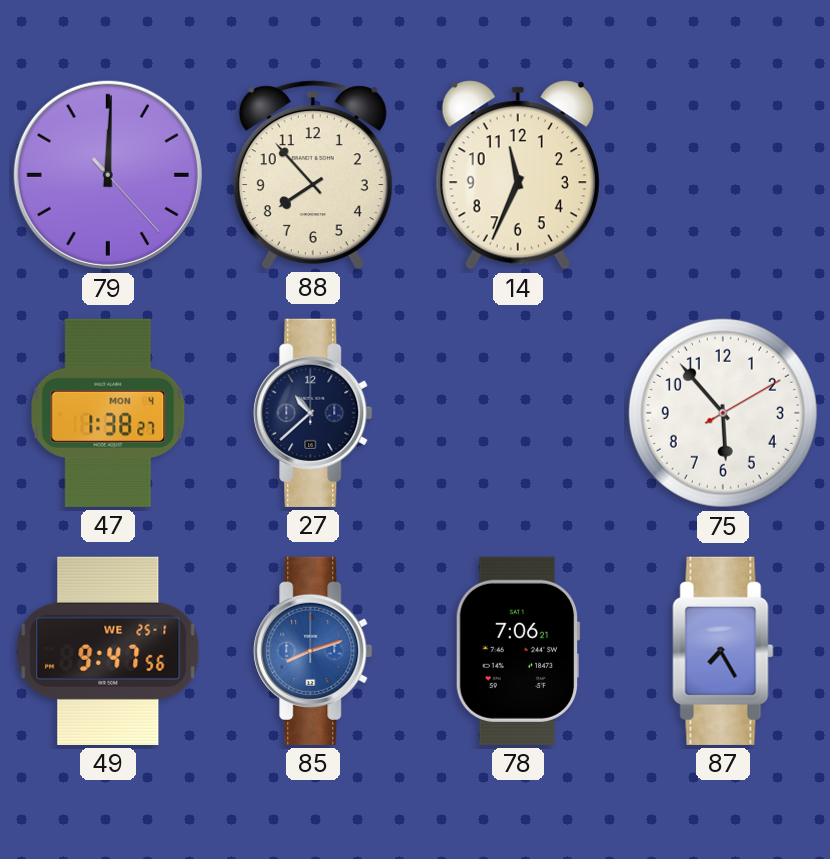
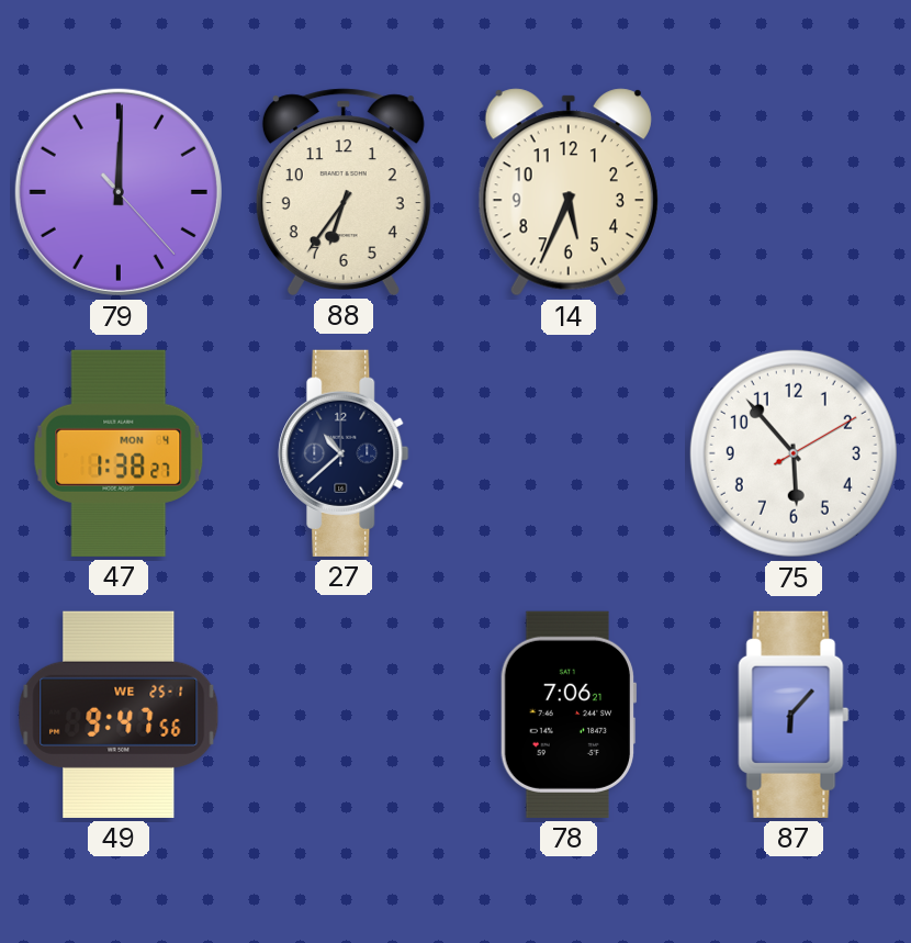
88: 7:53 -> 6:36
14: 11:34 -> 5:34
85: 8:12 -> none
87: 7:25 -> 6:07
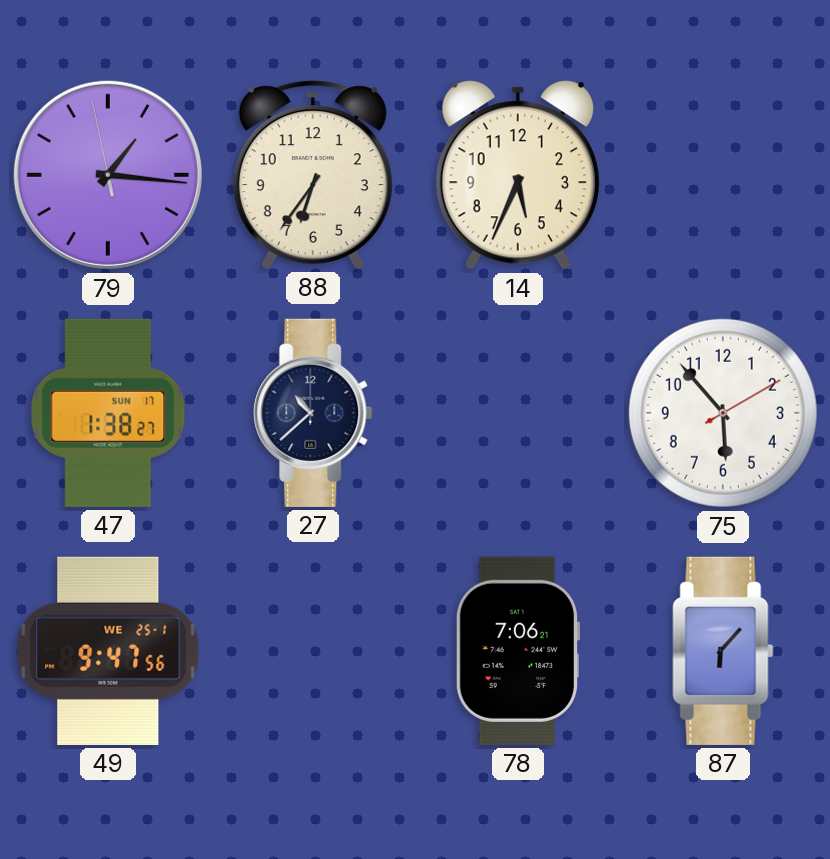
79: 12:00 -> 1:15
47 date: MON 4 -> SUN 17
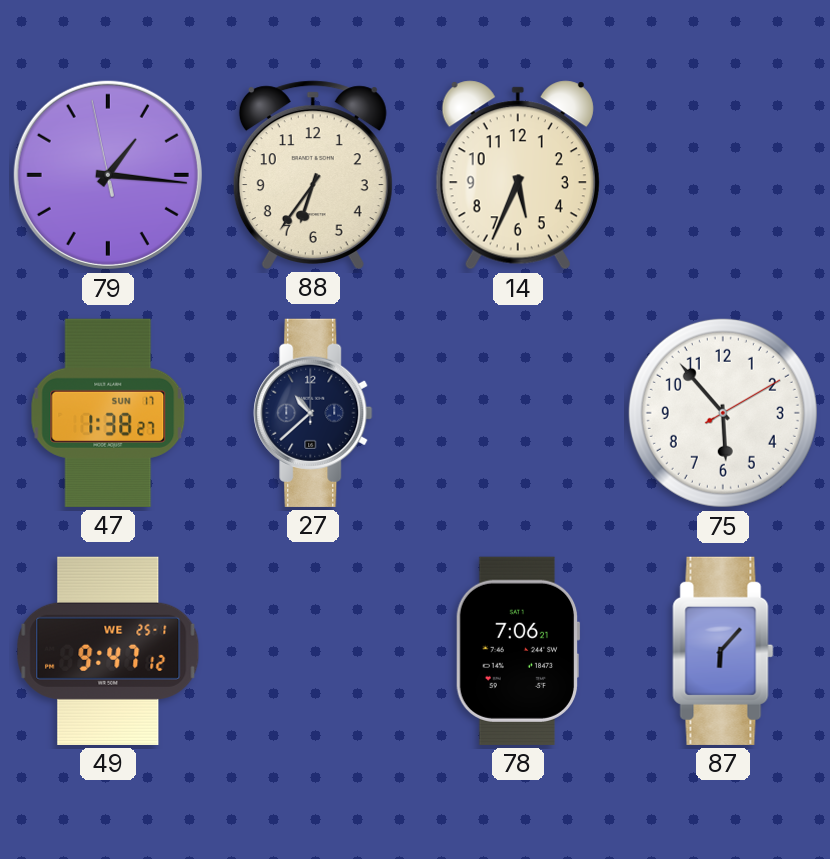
49: 9:47:56 -> 9:47:12
